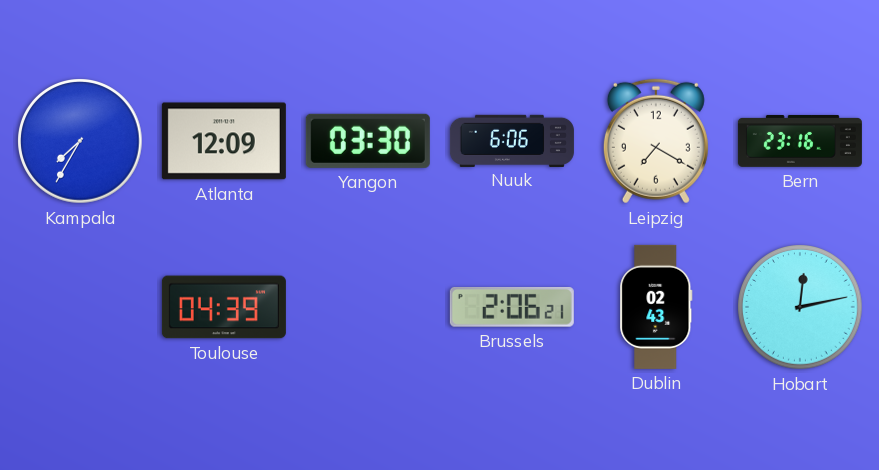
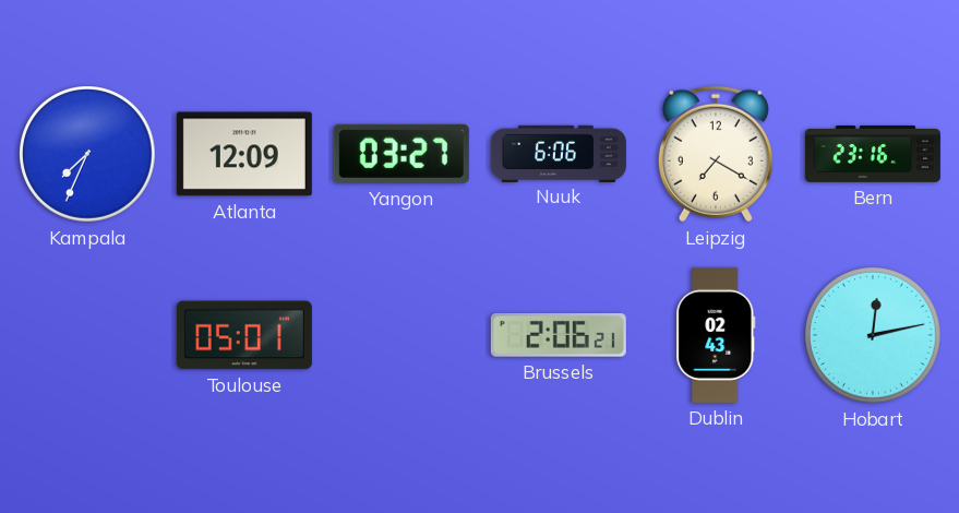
Kampala: 7:35 -> 7:34
Yangon: 03:30 -> 03:27
Toulouse: 04:39 -> 05:01
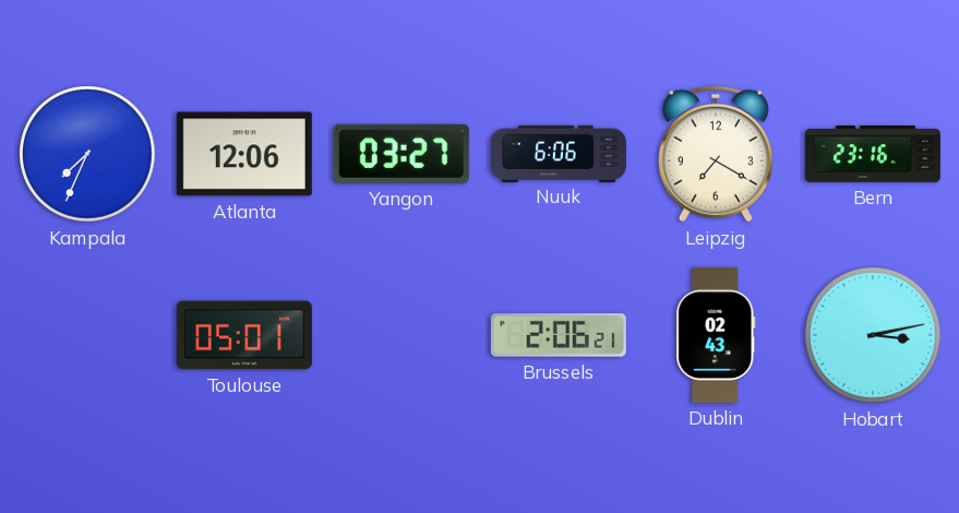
Atlanta: 12:09 -> 12:06
Hobart: 12:13 -> 3:13
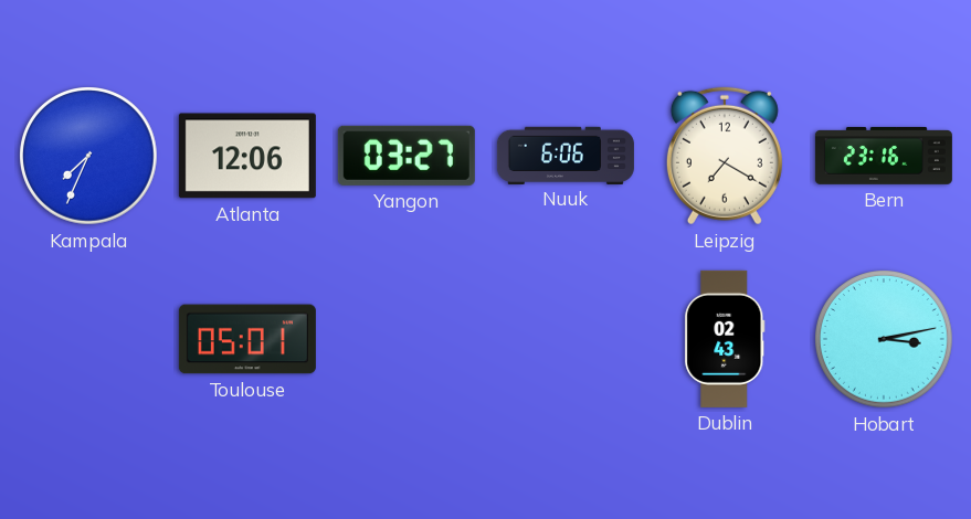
Brussels: 2:06 -> none
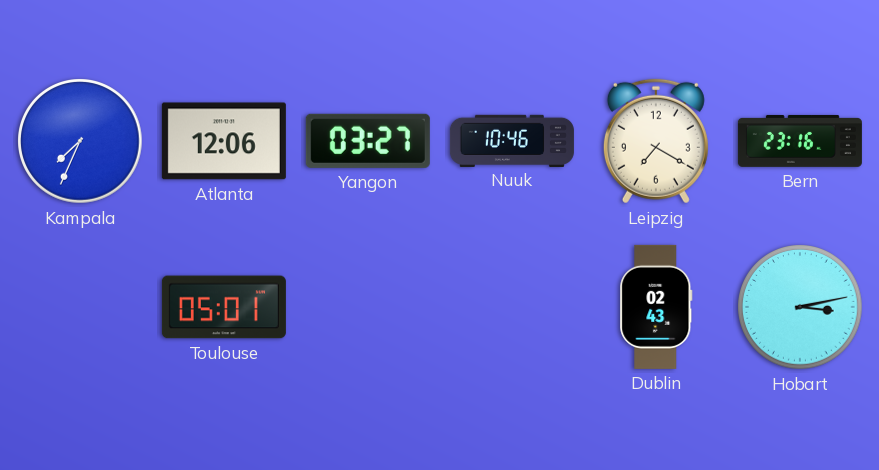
Nuuk: 6:06 -> 10:46
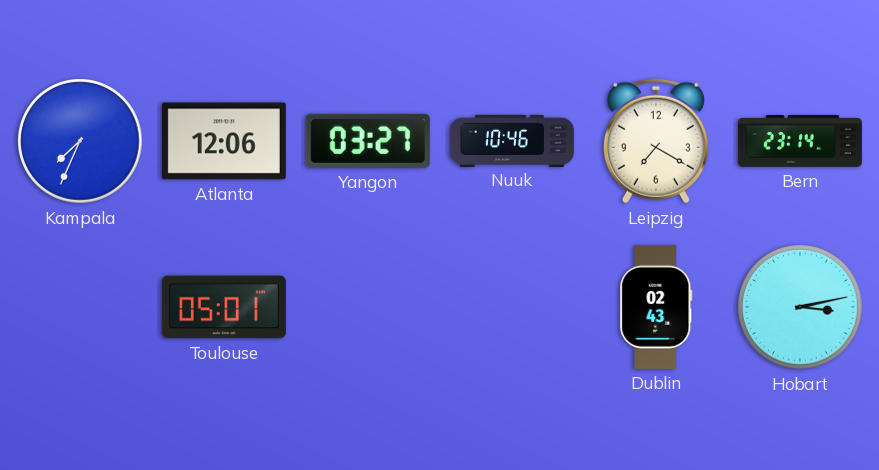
Bern: 23:16 -> 23:14
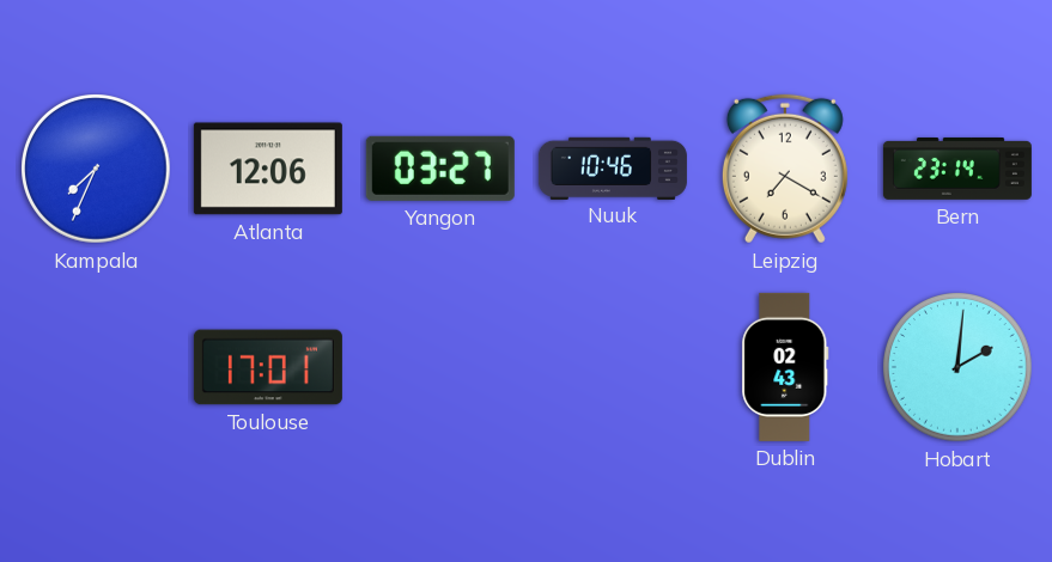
Toulouse: 05:01 -> 17:01
Hobart: 3:13 -> 2:01
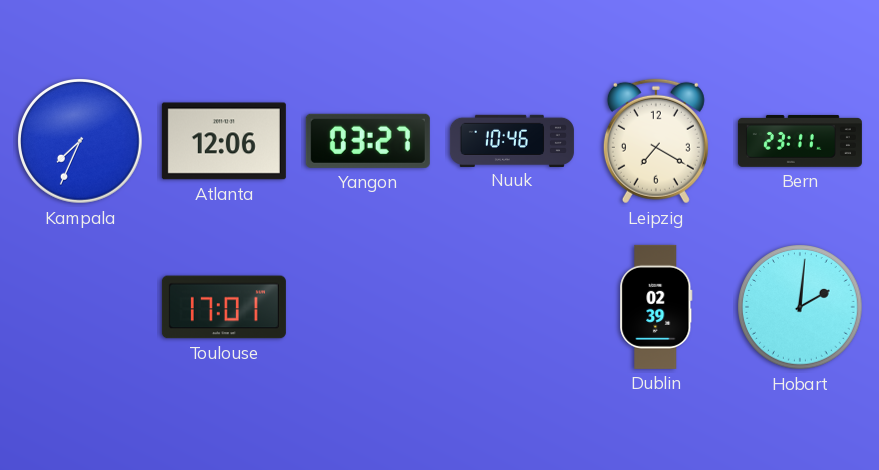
Bern: 23:14 -> 23:11
Dublin: 02:43 -> 02:39
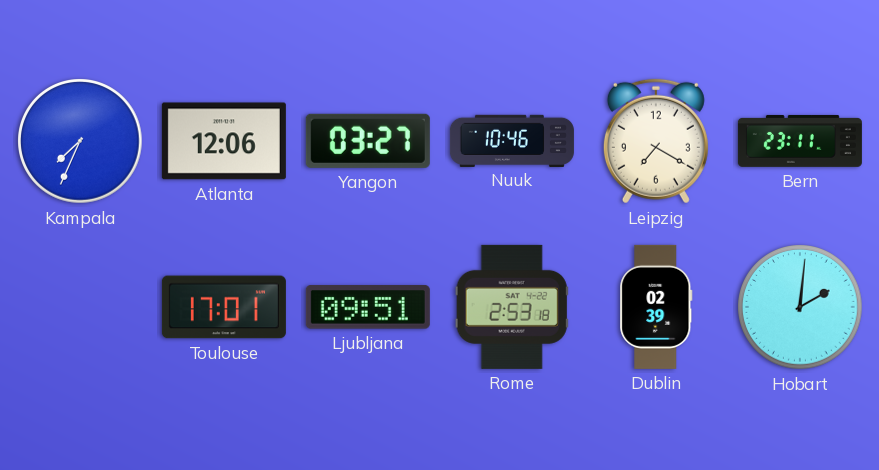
Ljubljana: none -> 09:51
Rome: none -> 2:53
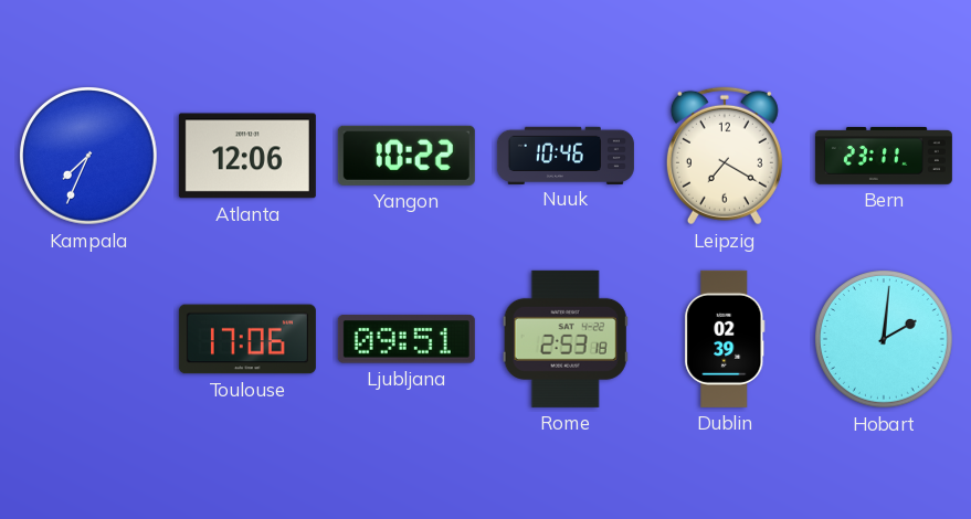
Yangon: 03:27 -> 10:22
Toulouse: 17:01 -> 17:06
